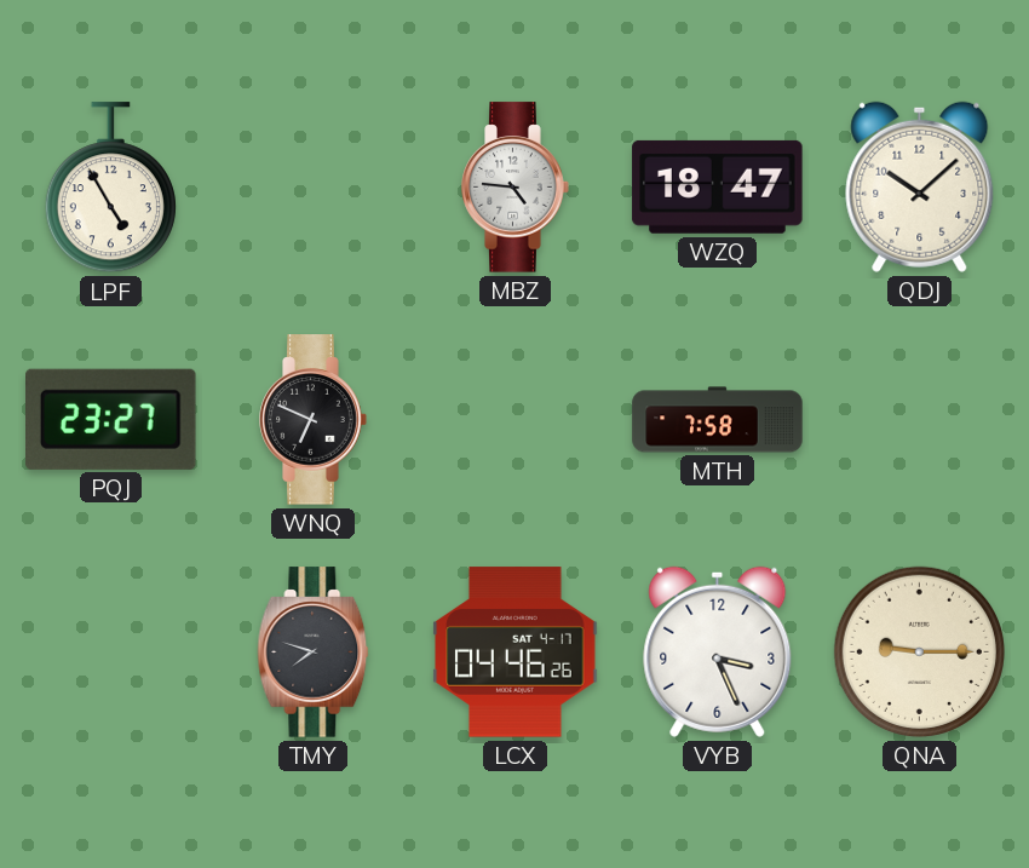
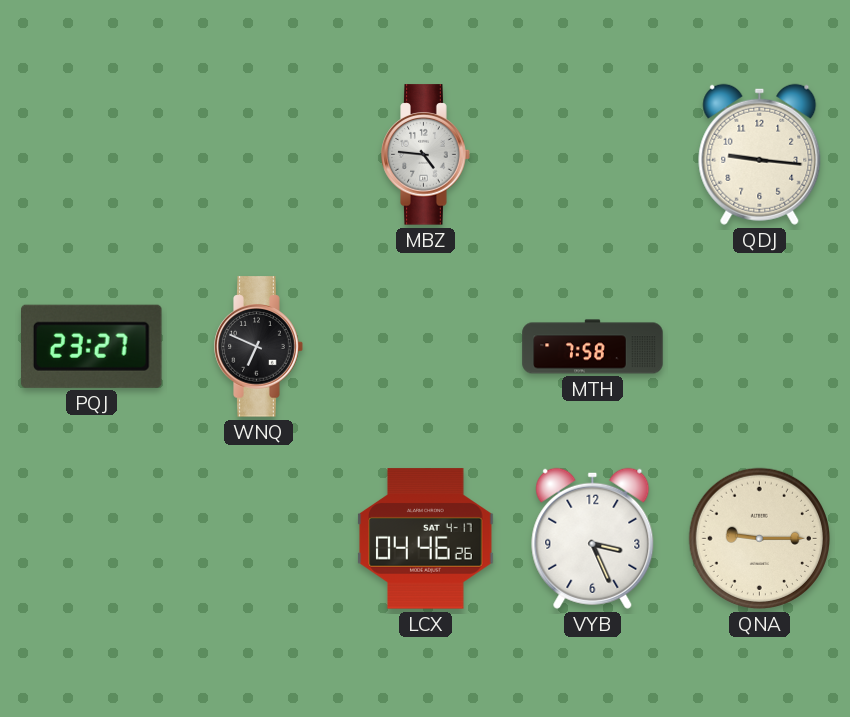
LPF: 4:55 -> none
WZQ: 18:47 -> none
QDJ: 10:08 -> 9:16
TMY: 7:48 -> none
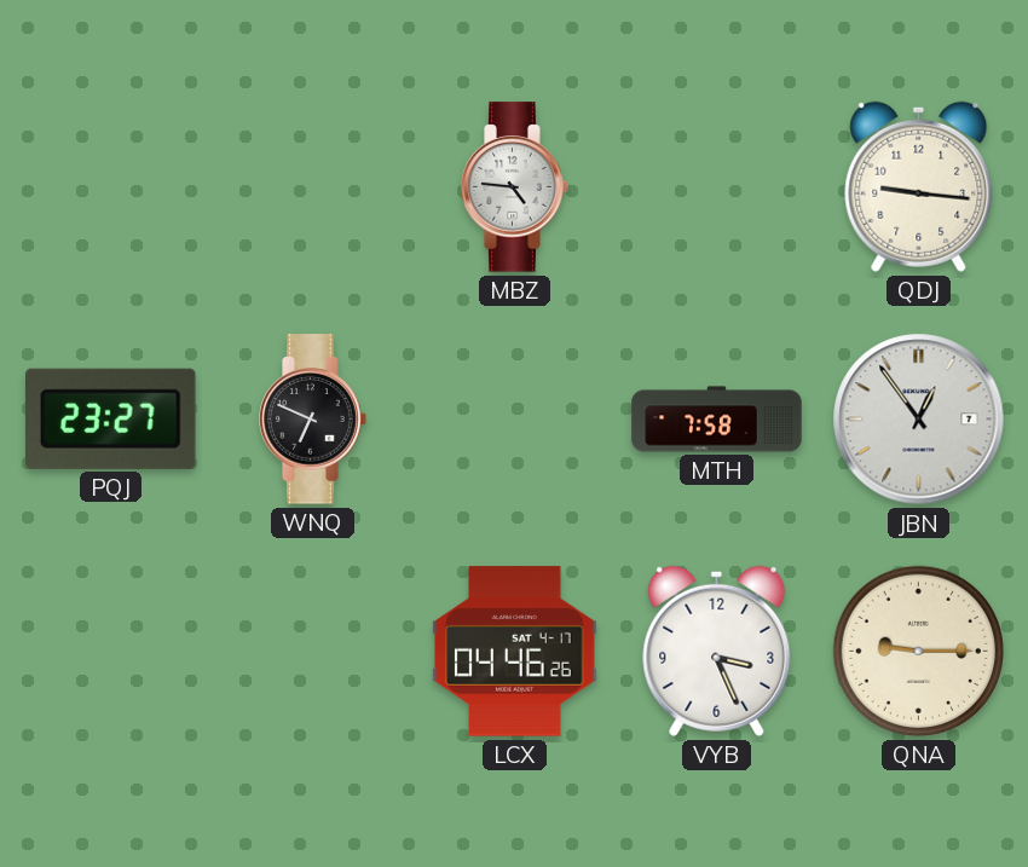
JBN: none -> 12:54
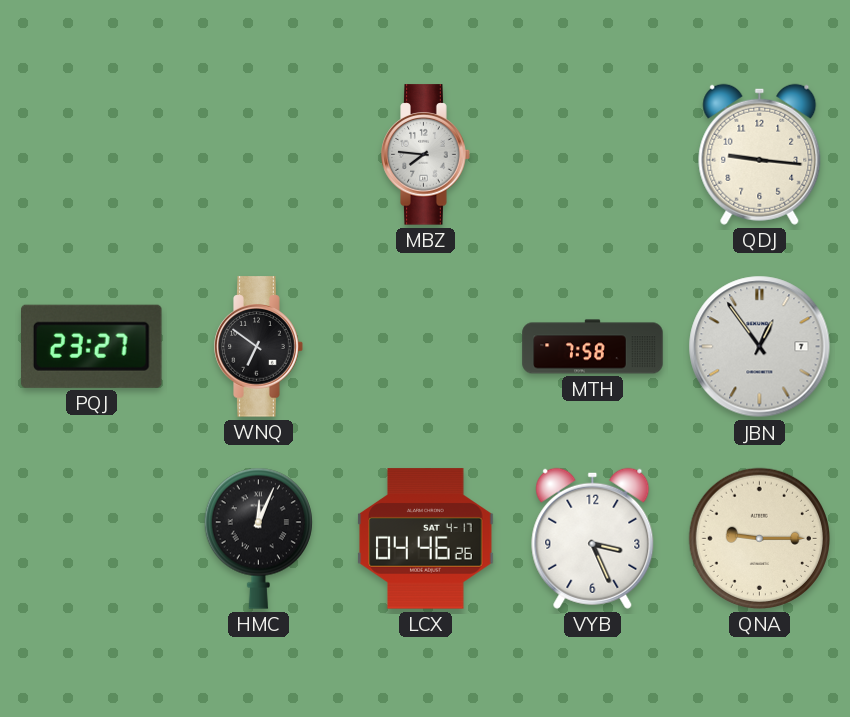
MBZ: 4:46 -> 7:46
WNQ: 6:49 -> 6:51
HMC: none -> 12:04
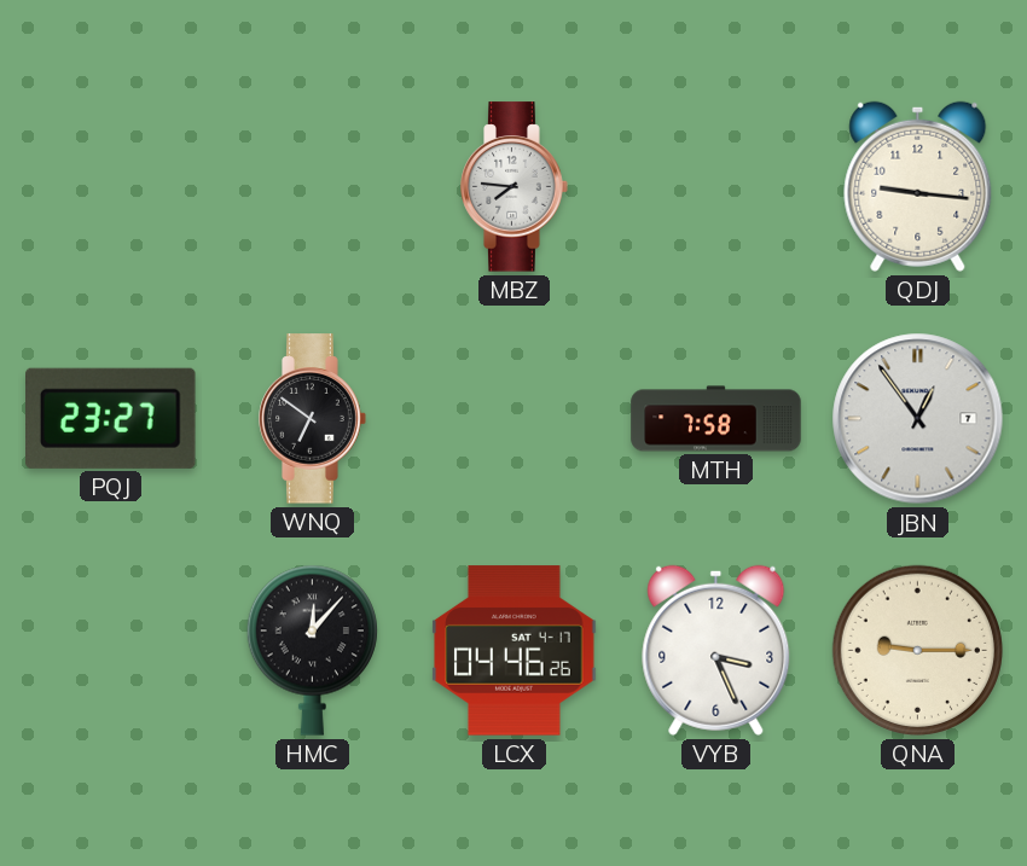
HMC: 12:04 -> 12:07
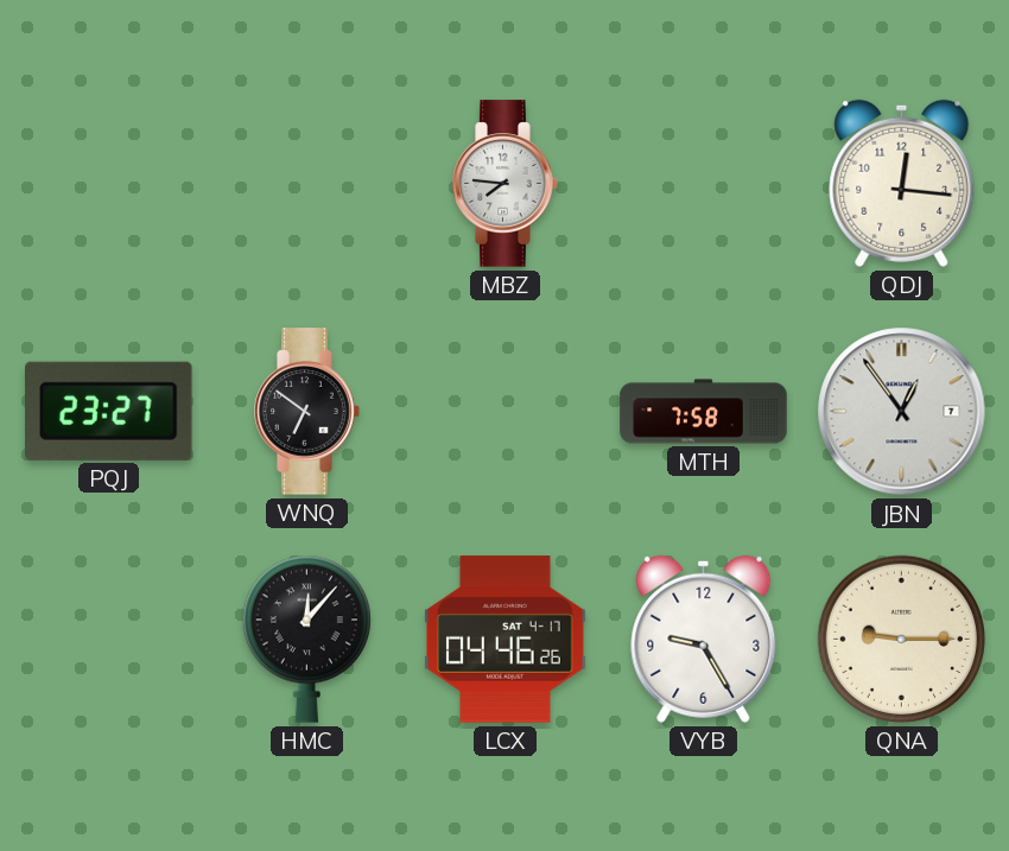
QDJ: 9:16 -> 12:16
VYB: 3:26 -> 9:25
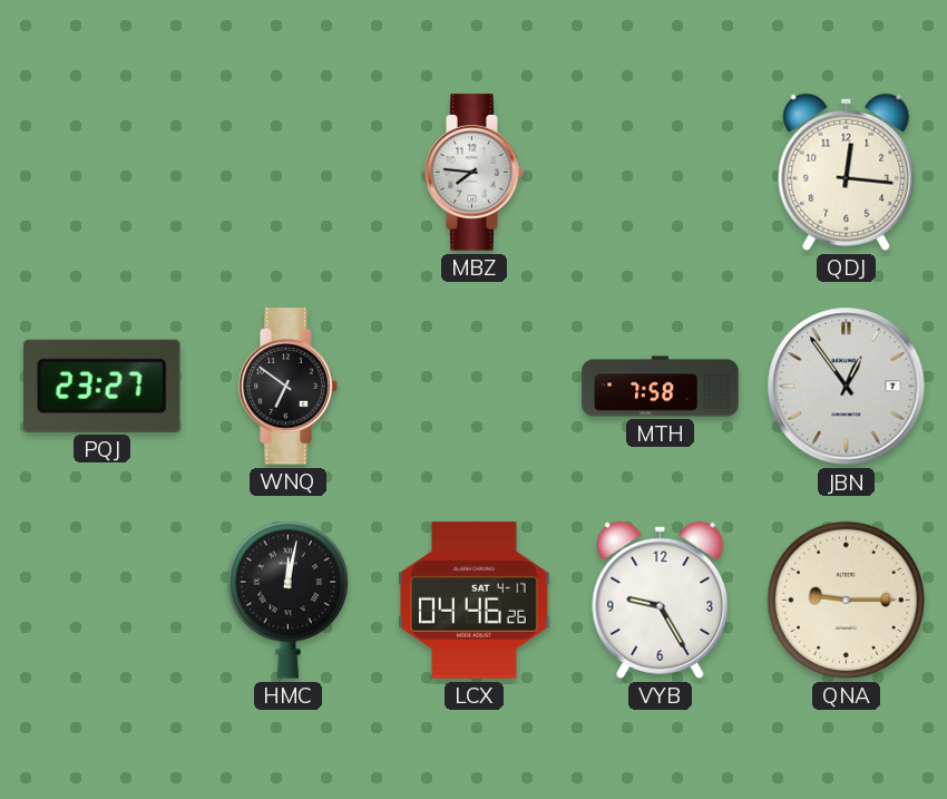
HMC: 12:07 -> 12:02
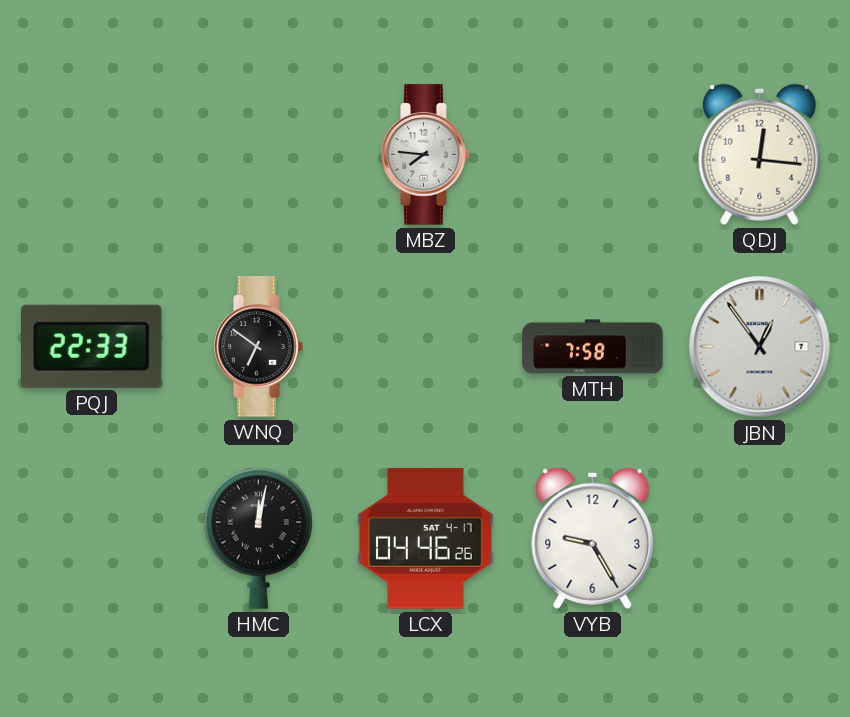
PQJ: 23:27 -> 22:33
QNA: 9:15 -> none
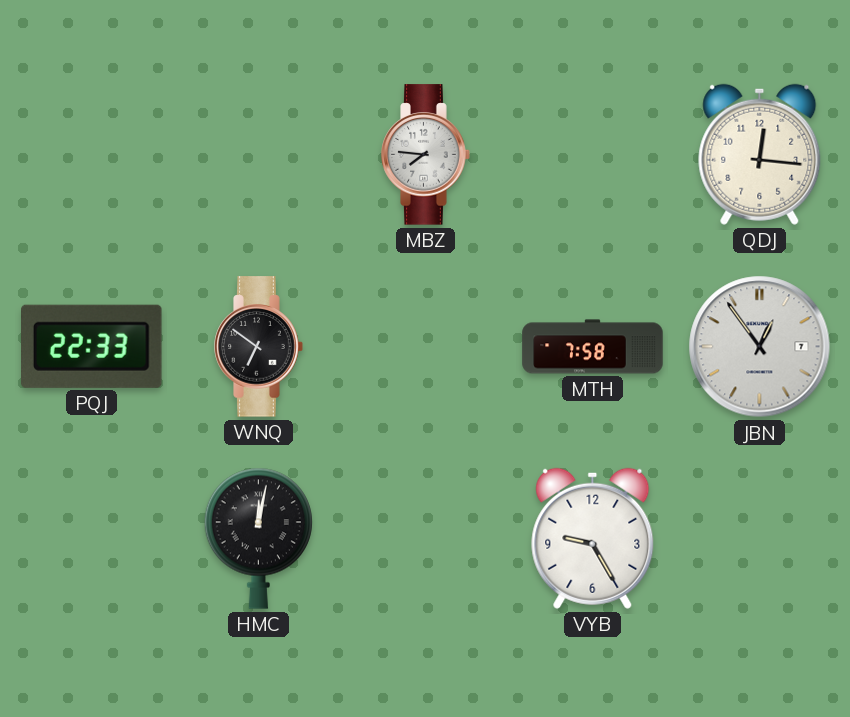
LCX: 04:46 -> none
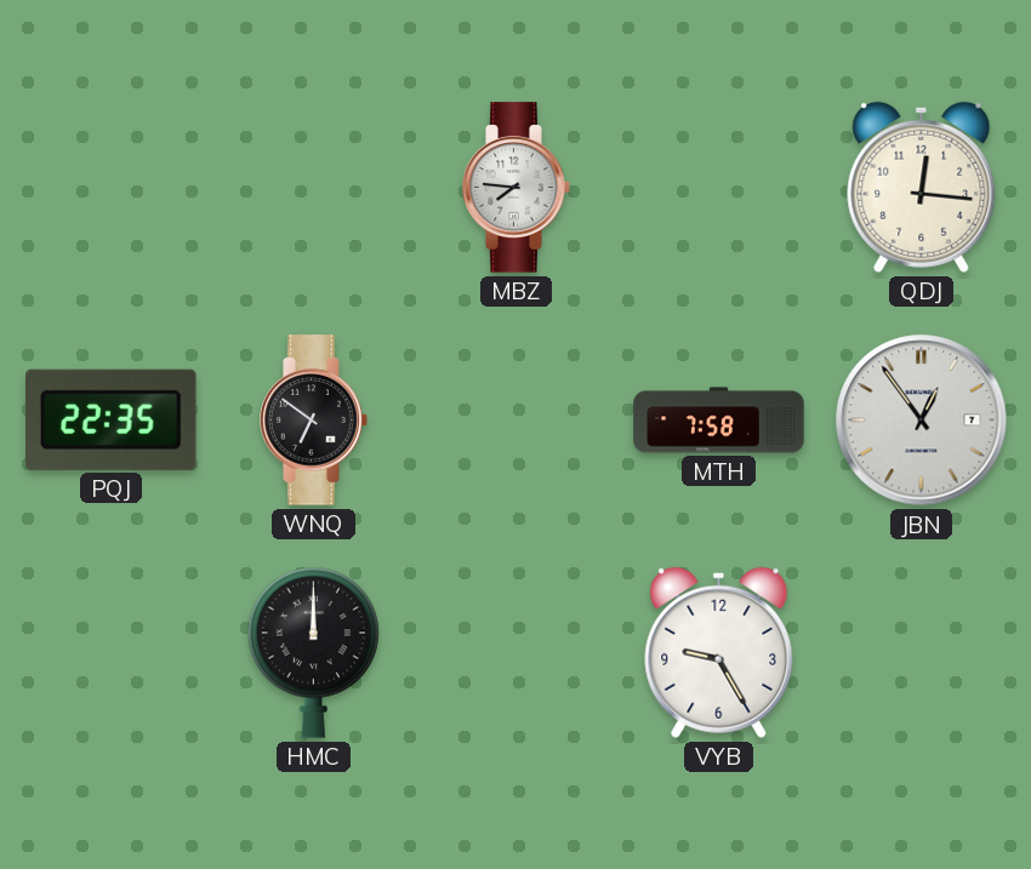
PQJ: 22:33 -> 22:35
HMC: 12:02 -> 12:00
